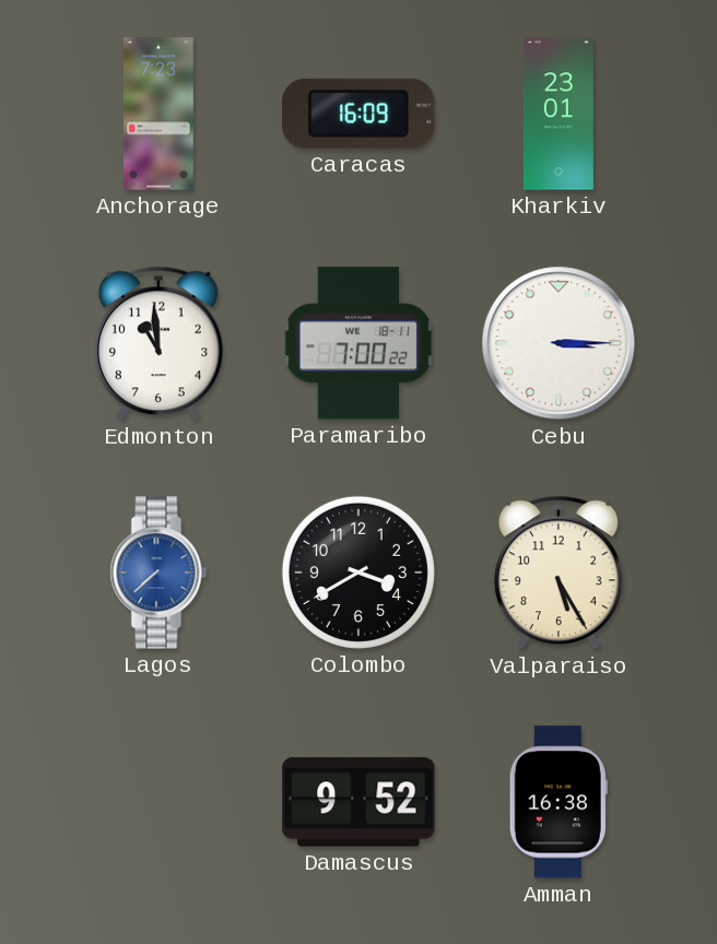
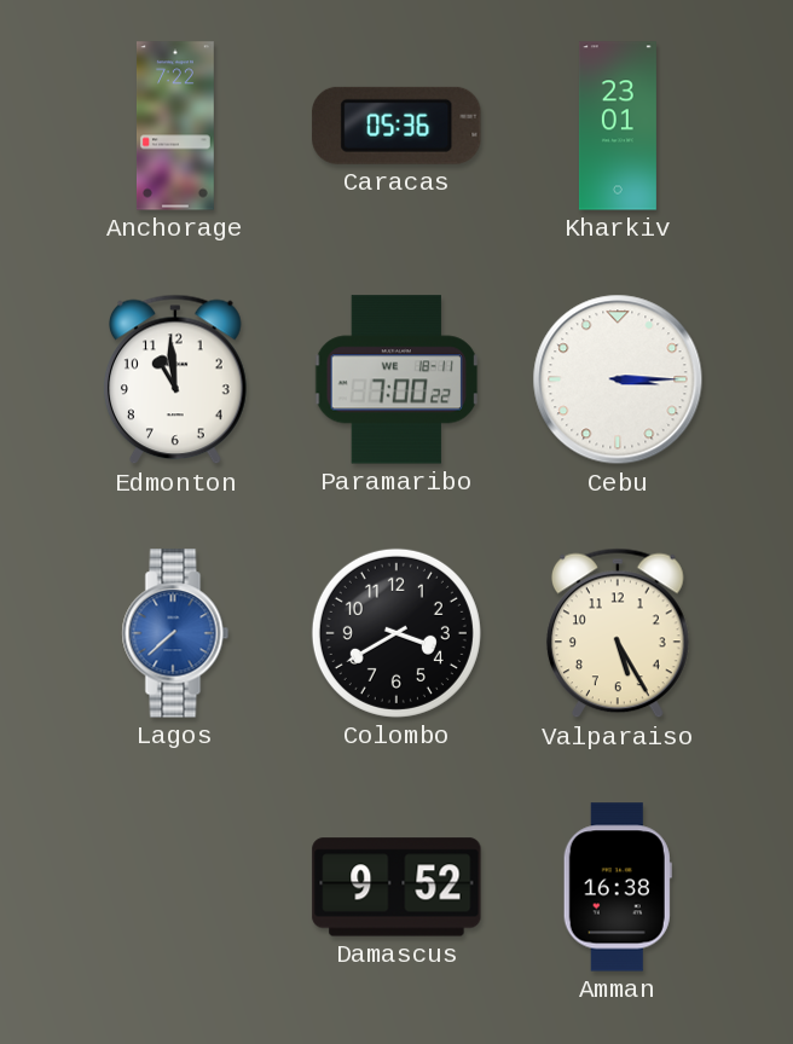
Anchorage: 7:23 -> 7:22
Caracas: 16:09 -> 05:36
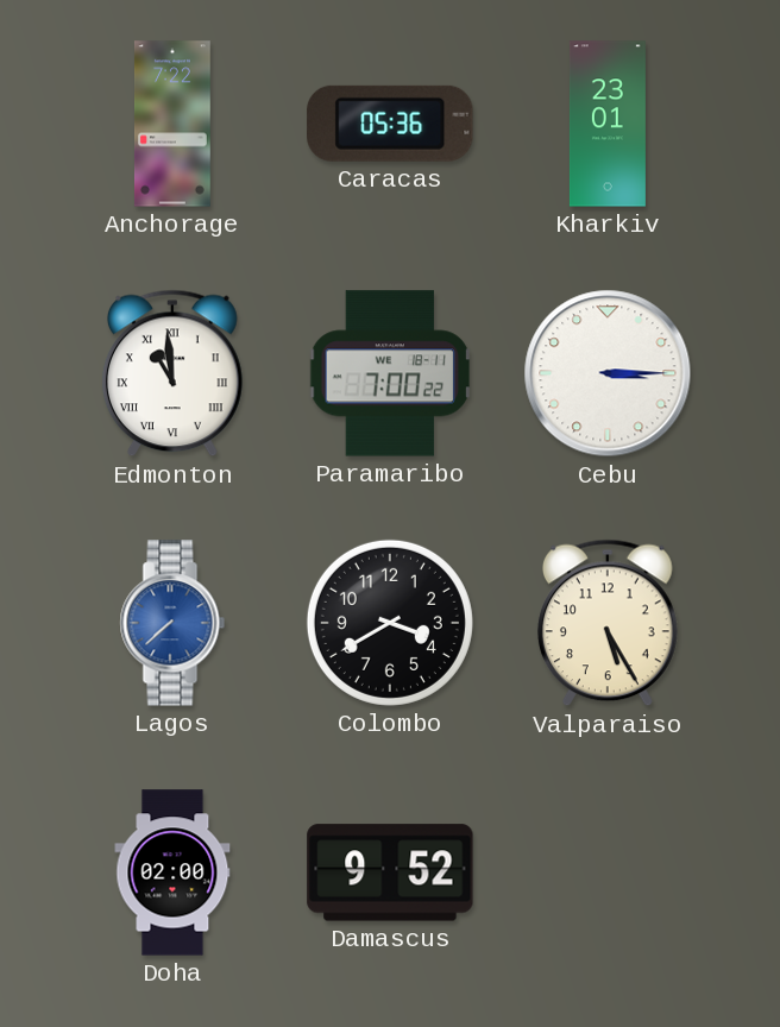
Edmonton numerals: Arabic -> Roman
Doha: none -> 02:00
Amman: 16:38 -> none
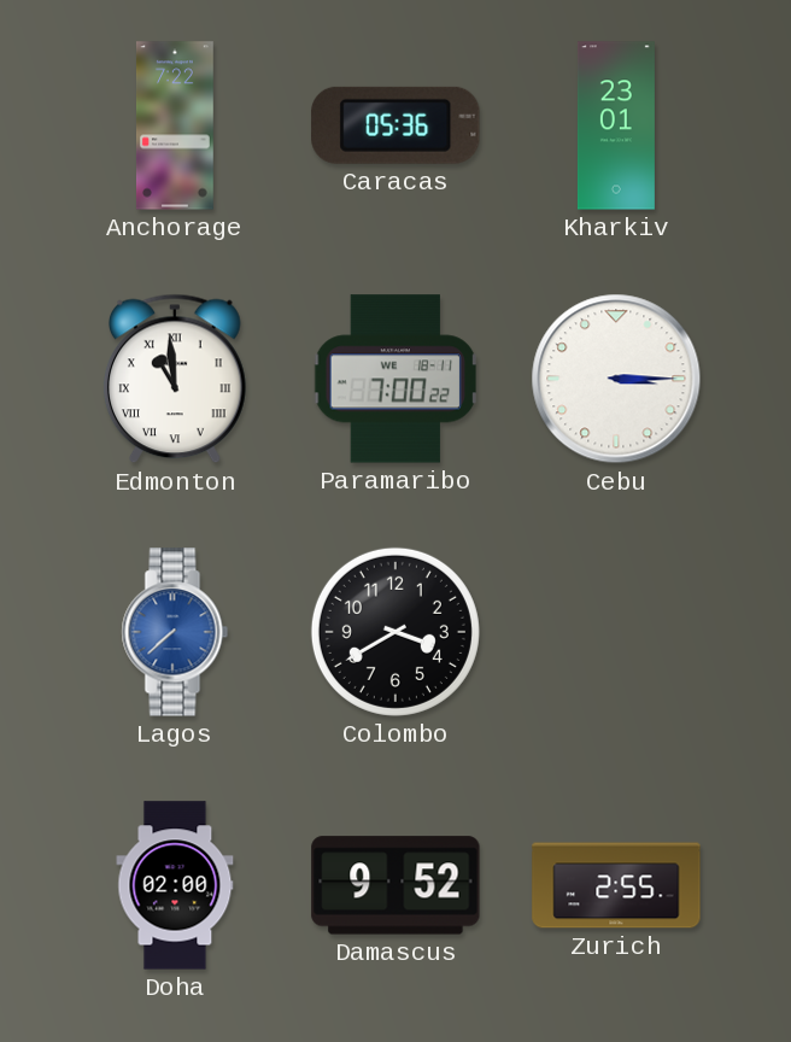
Valparaiso: 5:25 -> none
Zurich: none -> 2:55
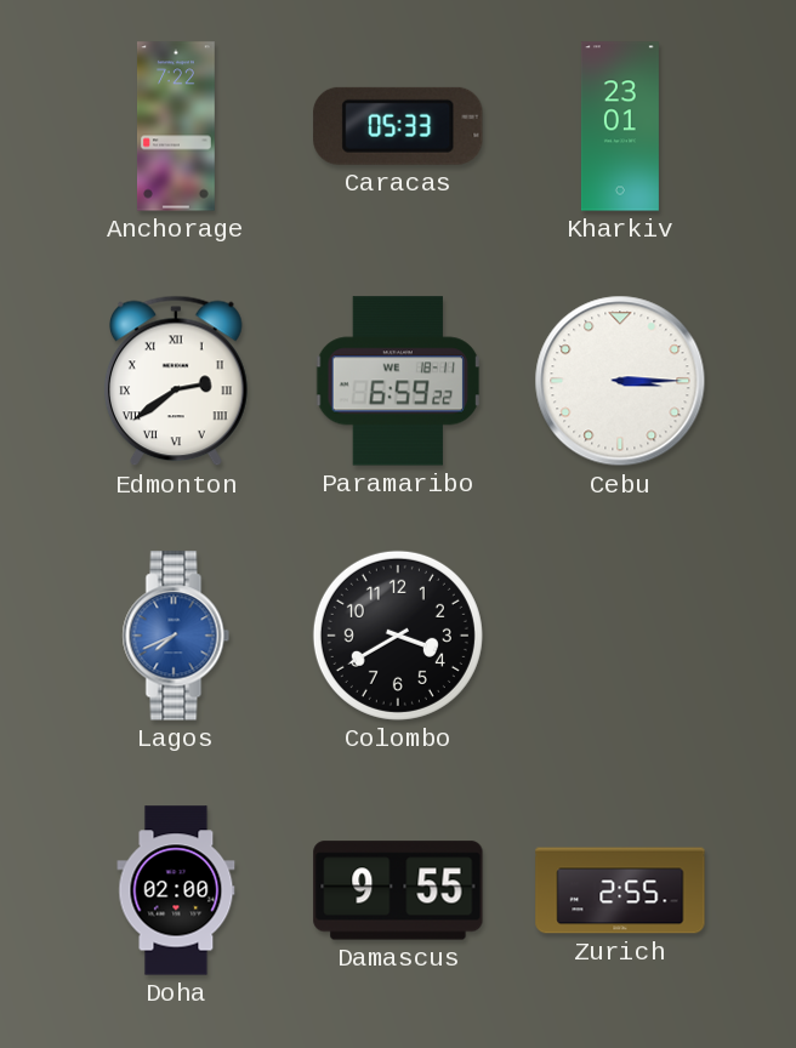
Caracas: 05:36 -> 05:33
Edmonton: 10:59 -> 2:39
Paramaribo: 7:00 -> 6:59
Lagos: 7:38 -> 7:41
Damascus: 9:52 -> 9:55
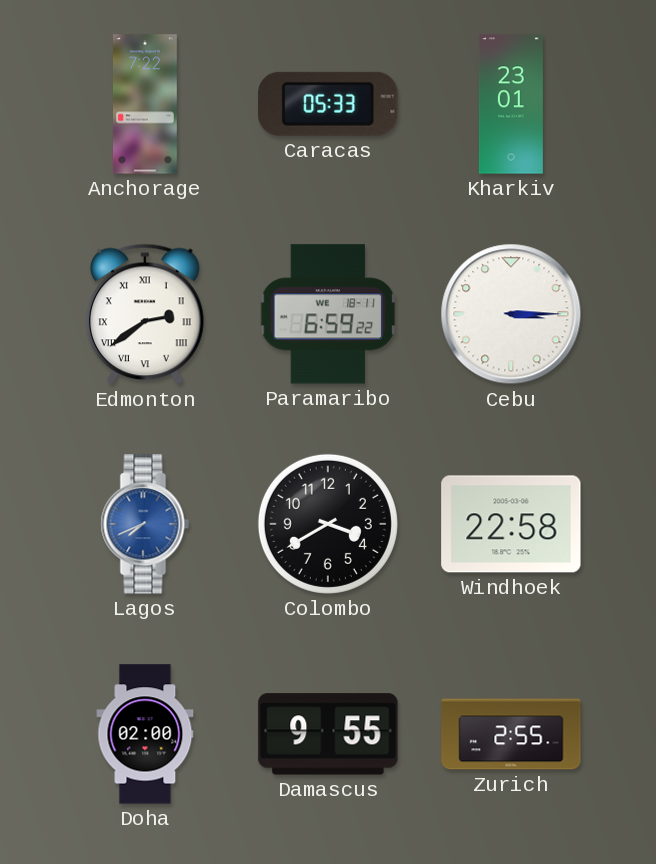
Windhoek: none -> 22:58
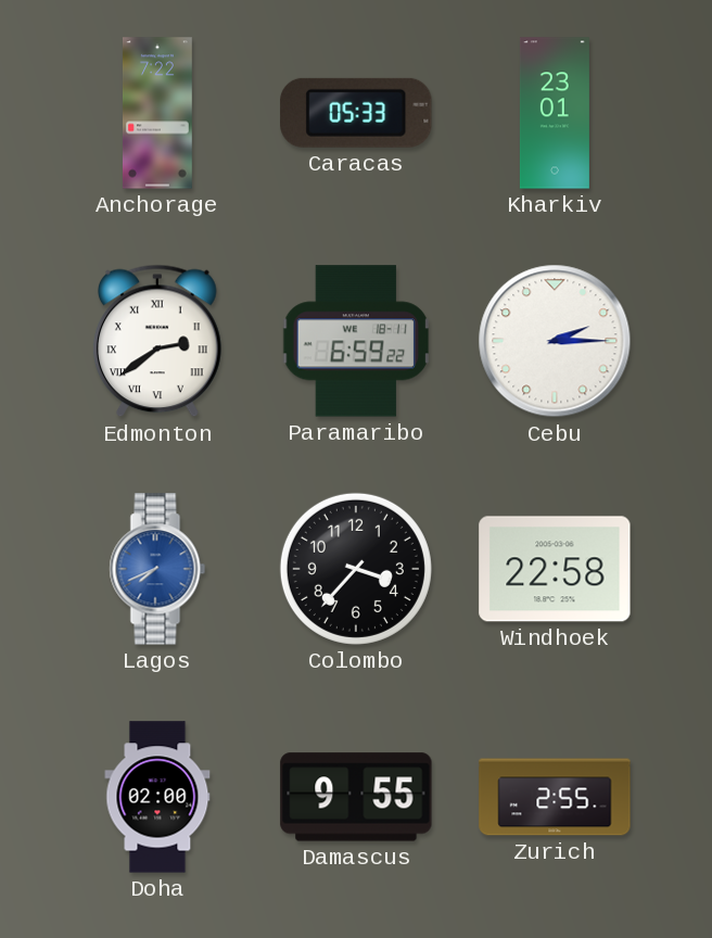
Cebu: 3:15 -> 2:15
Colombo: 3:40 -> 3:37
